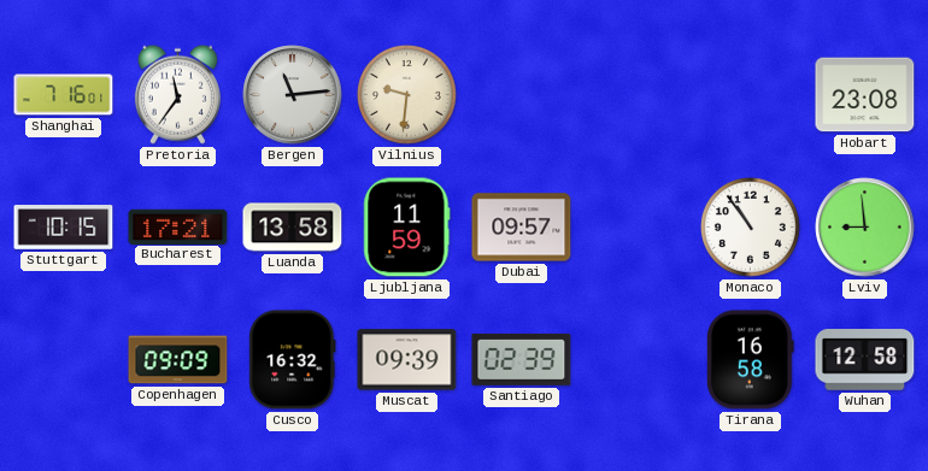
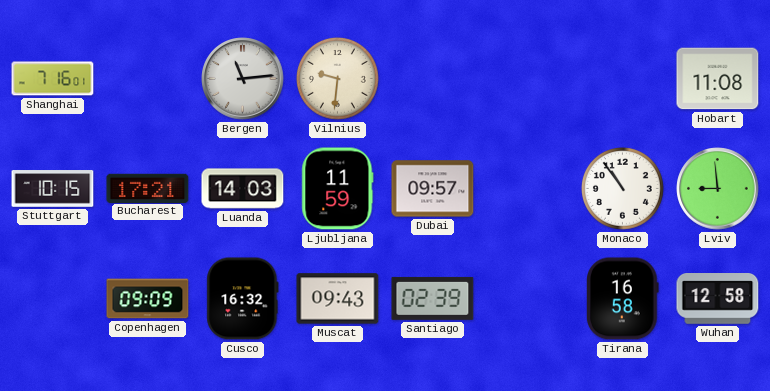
Pretoria: 11:36 -> none
Hobart: 23:08 -> 11:08
Luanda: 13:58 -> 14:03
Muscat: 09:39 -> 09:43
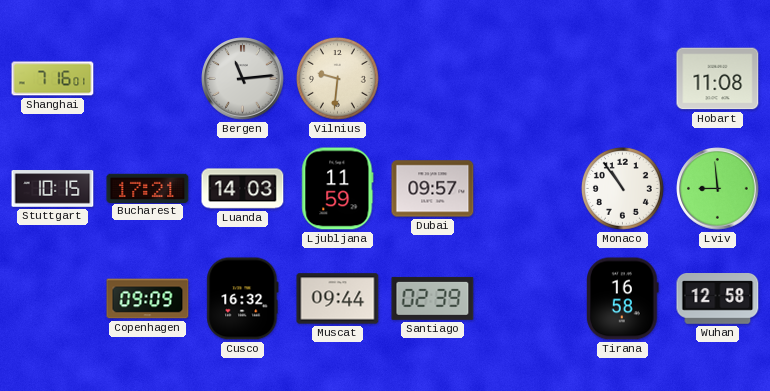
Muscat: 09:43 -> 09:44
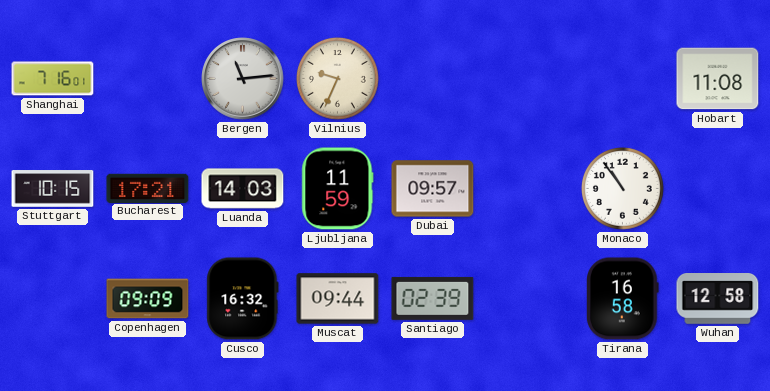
Vilnius: 9:31 -> 9:34
Lviv: 8:59 -> none
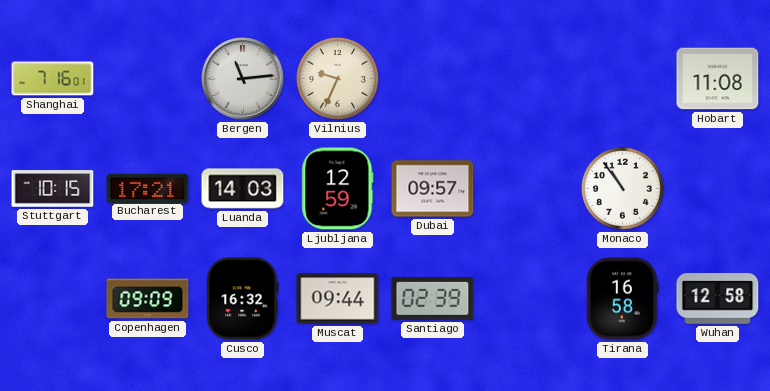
Ljubljana: 11:59 -> 12:59
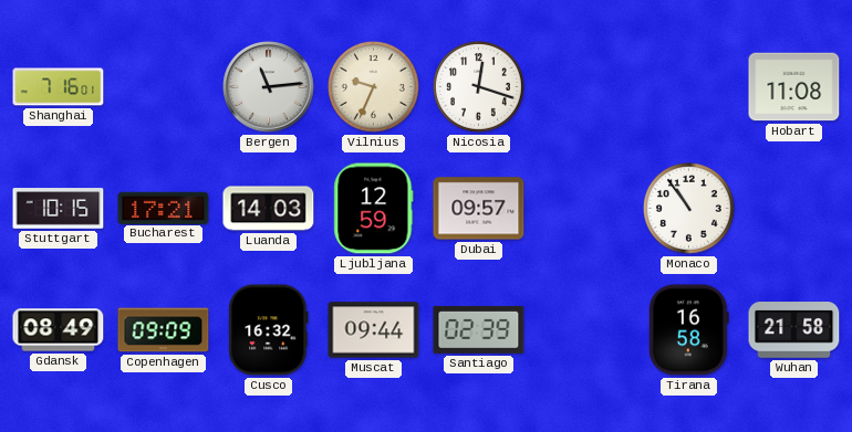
Nicosia: none -> 12:18
Gdansk: none -> 08:49
Wuhan: 12:58 -> 21:58
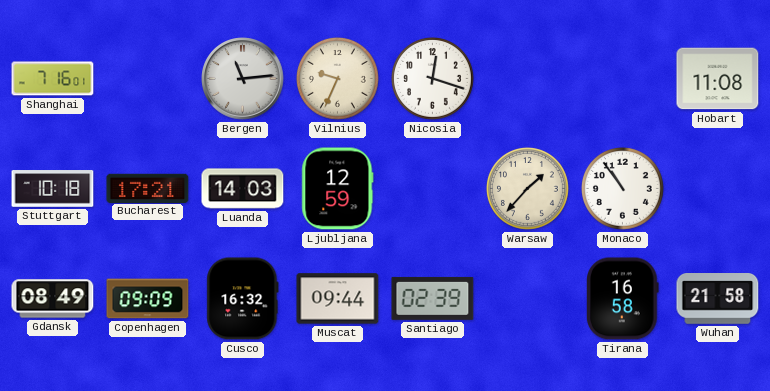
Stuttgart: 10:15 -> 10:18
Dubai: 09:57 -> none
Warsaw: none -> 1:37
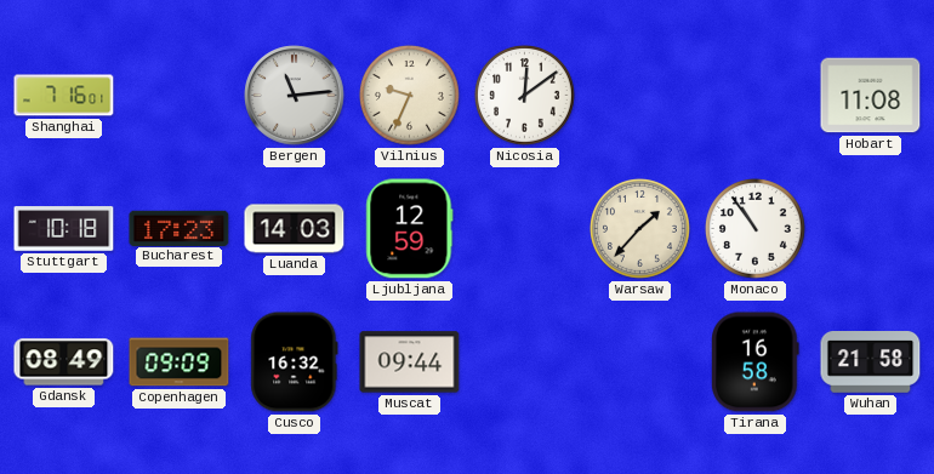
Nicosia: 12:18 -> 12:09
Bucharest: 17:21 -> 17:23
Santiago: 02:39 -> none
